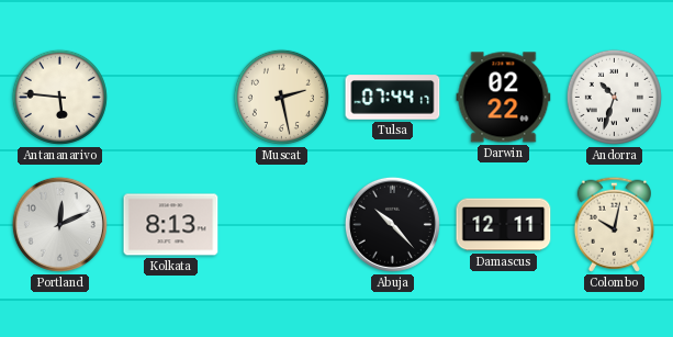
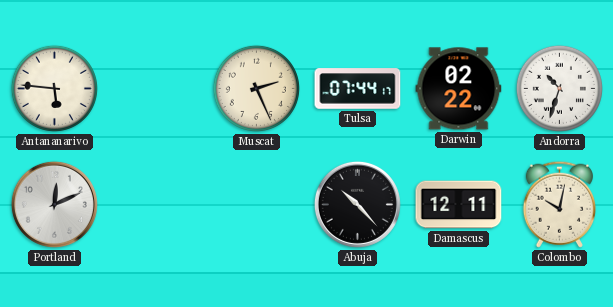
Muscat: 2:28 -> 2:26
Kolkata: 8:13 -> none
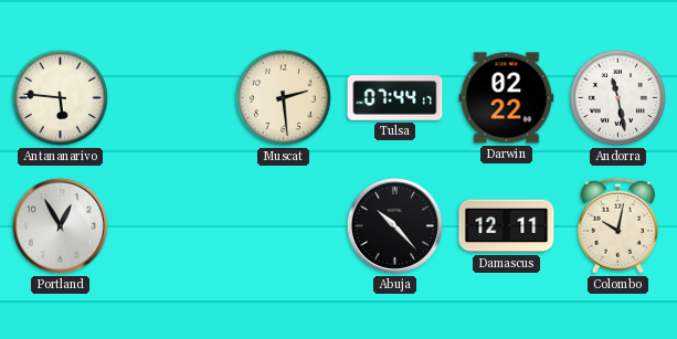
Muscat: 2:26 -> 2:29
Andorra: 10:33 -> 11:28
Portland: 12:11 -> 12:55
